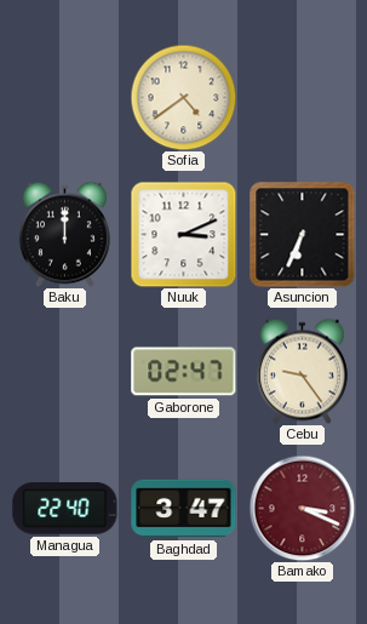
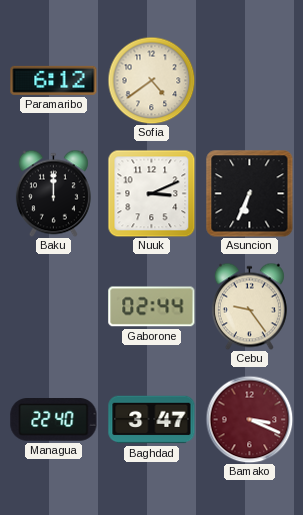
Paramaribo: none -> 6:12
Gaborone: 02:47 -> 02:44
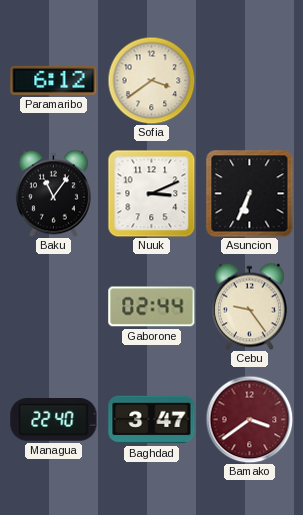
Sofia: 4:39 -> 3:39
Baku: 12:00 -> 11:06
Bamako: 3:19 -> 3:39
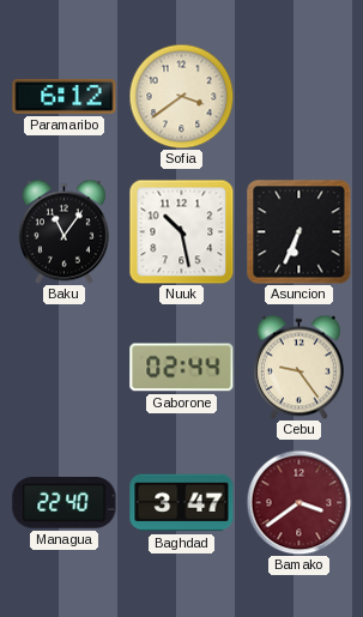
Nuuk: 3:11 -> 10:28
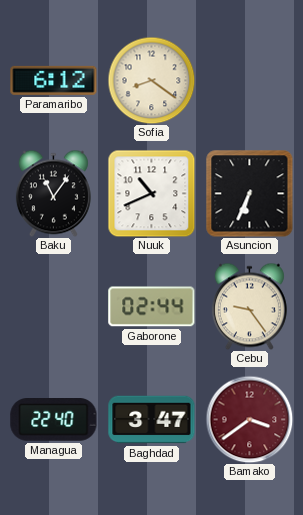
Sofia: 3:39 -> 8:21
Nuuk: 10:28 -> 10:41
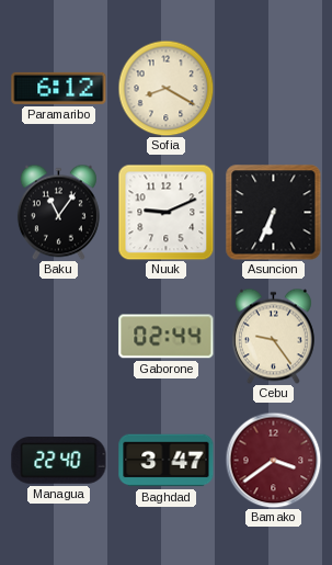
Sofia: 8:21 -> 8:20
Nuuk: 10:41 -> 9:11
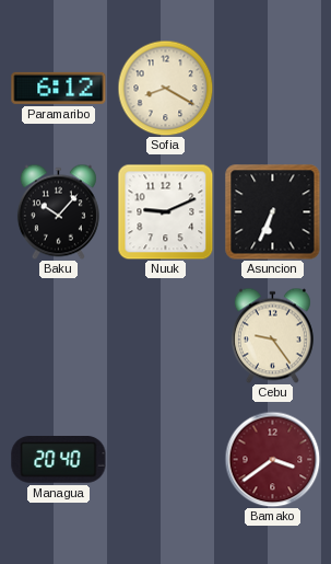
Baku: 11:06 -> 10:07
Gaborone: 02:44 -> none
Managua: 22:40 -> 20:40
Baghdad: 3:47 -> none
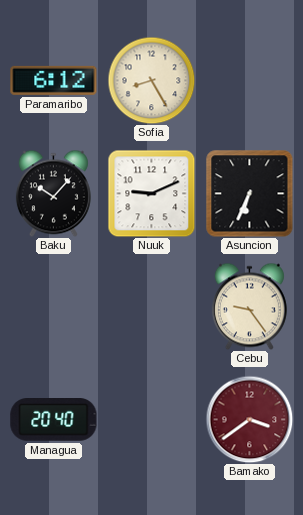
Sofia: 8:20 -> 8:25
